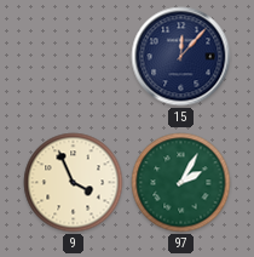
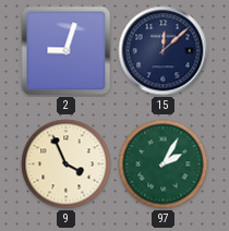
2: none -> 9:03
15: 12:07 -> 12:08
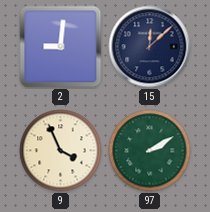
2: 9:03 -> 9:01
97: 2:05 -> 2:10
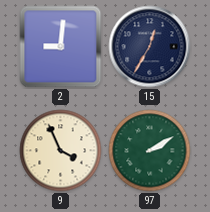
15: 12:08 -> 12:35
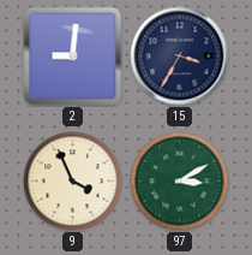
15: 12:35 -> 3:35
97: 2:10 -> 3:10
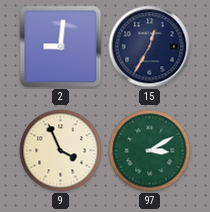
15: 3:35 -> 12:35
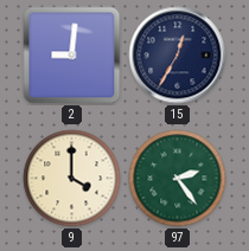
9: 3:56 -> 4:00
97: 3:10 -> 2:24
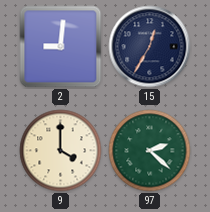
97: 2:24 -> 2:22
